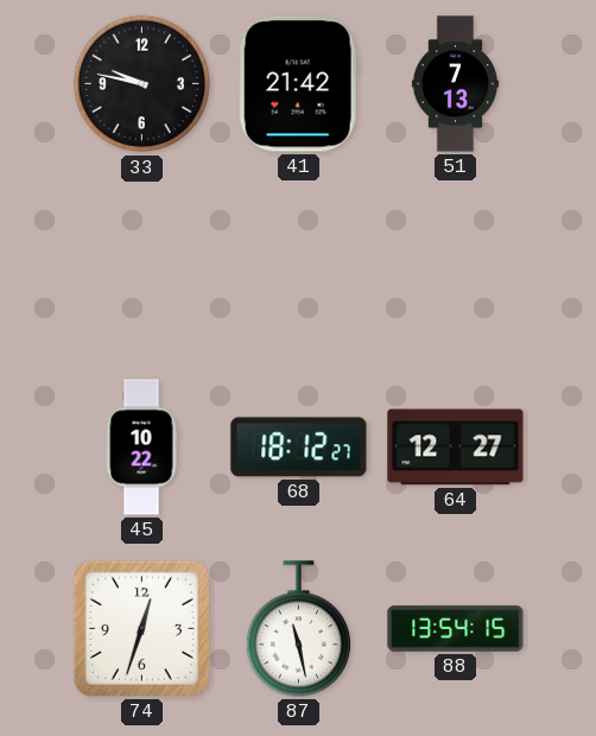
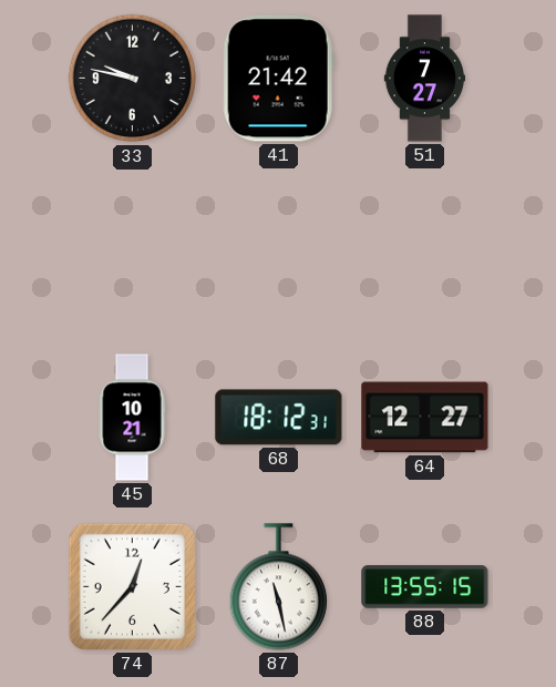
51: 7:13 -> 7:27
45: 10:22 -> 10:21
68: 18:12:27 -> 18:12:31
74: 12:33 -> 12:37
88: 13:54 -> 13:55
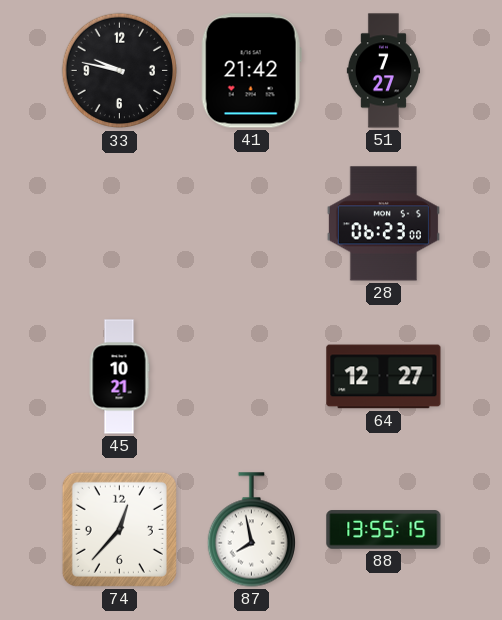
28: none -> 06:23
68: 18:12 -> none
87: 11:28 -> 7:58
